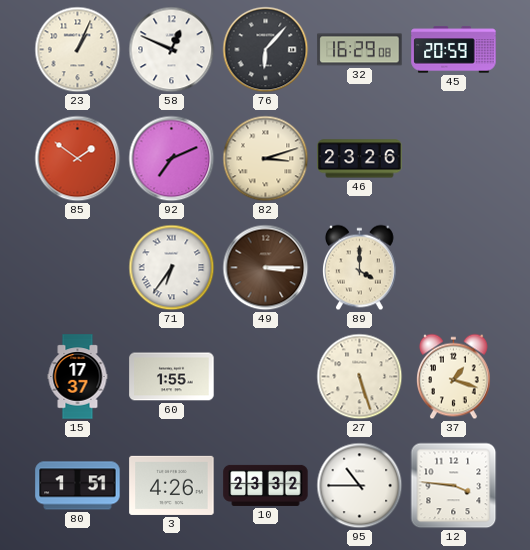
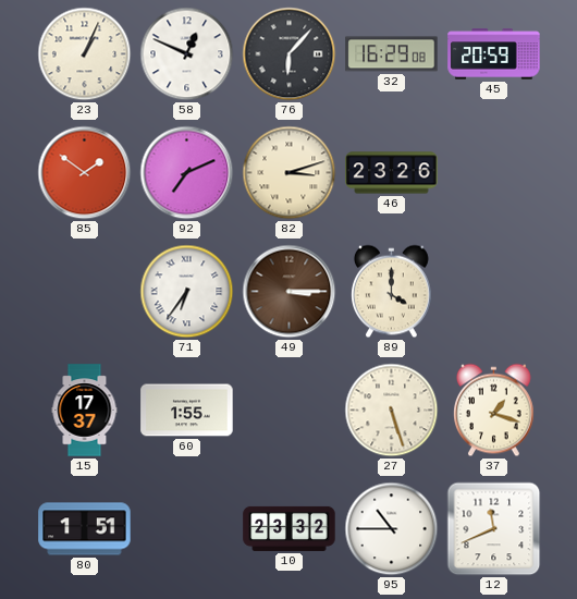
3: 4:26 -> none
12: 3:46 -> 11:41
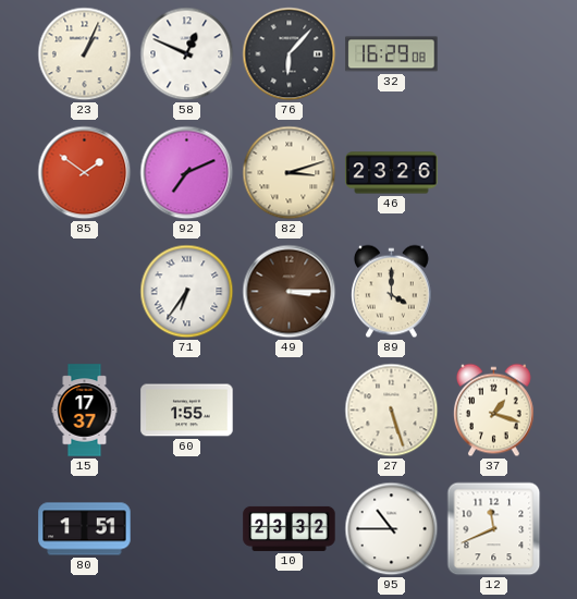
45: 20:59 -> none
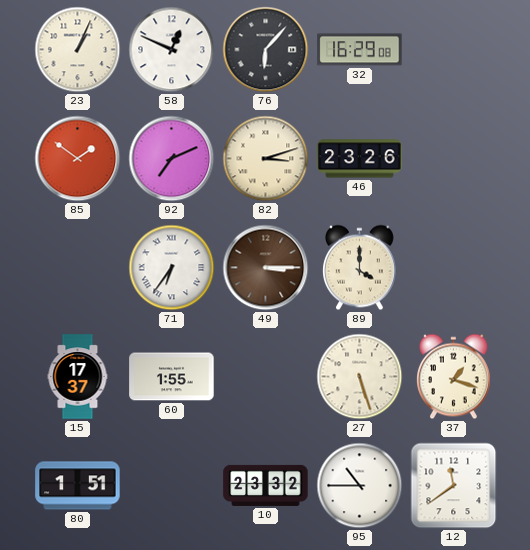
12: 11:41 -> 11:39
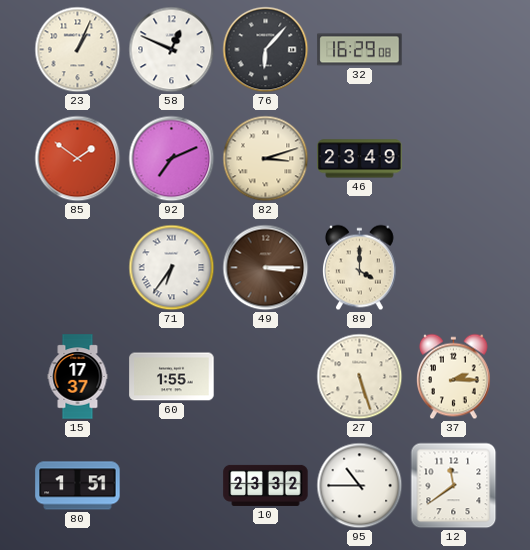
46: 23:26 -> 23:49
37: 1:18 -> 2:15
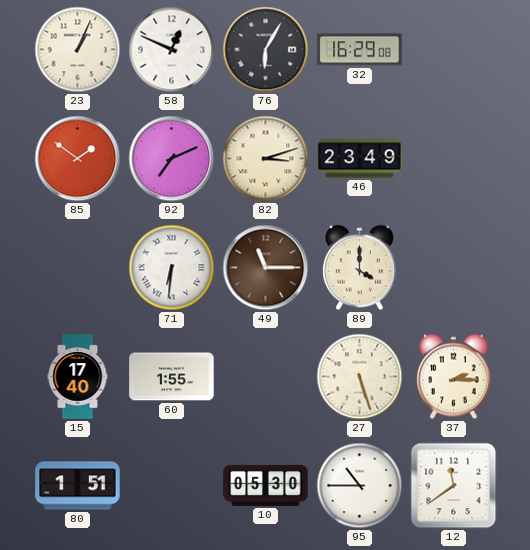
76: 6:07 -> 6:05
71: 6:36 -> 6:31
49: 3:15 -> 11:15
15: 17:37 -> 17:40
10: 23:32 -> 05:30
